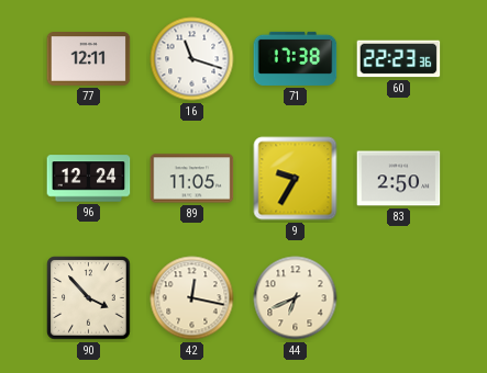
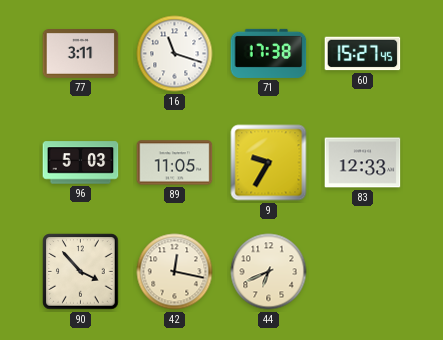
77: 12:11 -> 3:11
60: 22:23 -> 15:27
96: 12:24 -> 5:03
83: 2:50 -> 12:33
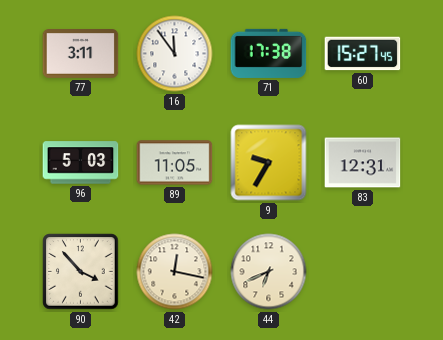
16: 11:18 -> 11:54
83: 12:33 -> 12:31
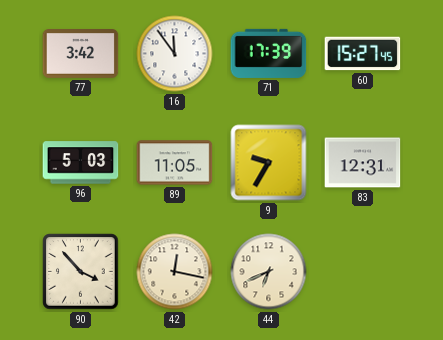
77: 3:11 -> 3:42
71: 17:38 -> 17:39
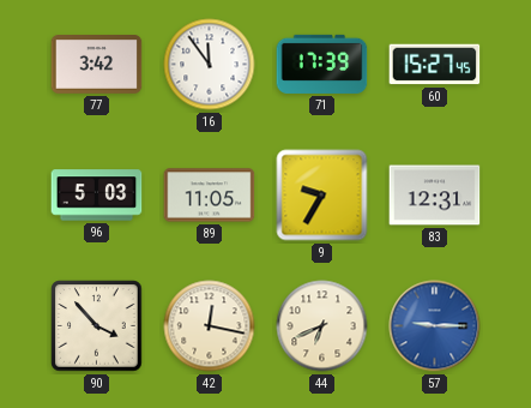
57: none -> 9:15
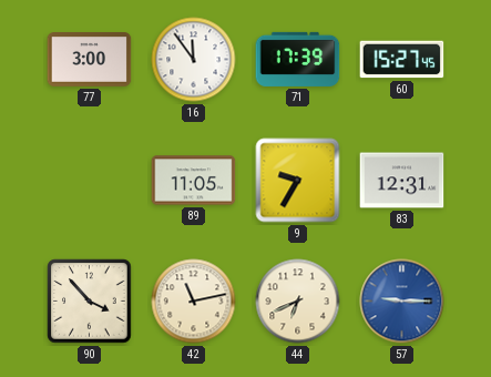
77: 3:42 -> 3:00
96: 5:03 -> none
42: 12:17 -> 11:13
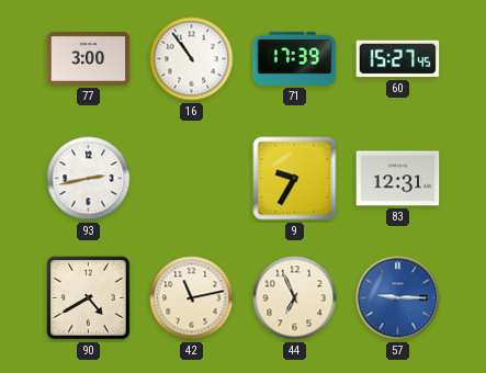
16: 11:54 -> 10:54
93: none -> 2:43
89: 11:05 -> none
90: 3:53 -> 4:40
44: 6:41 -> 6:56
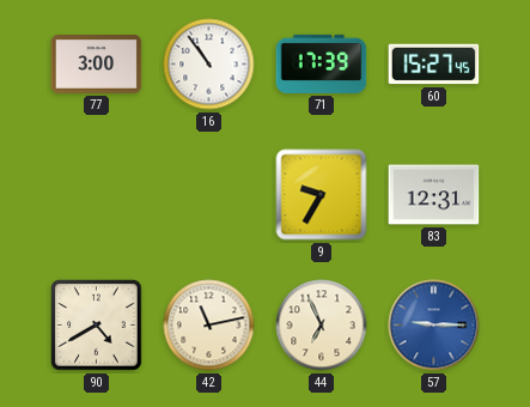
93: 2:43 -> none
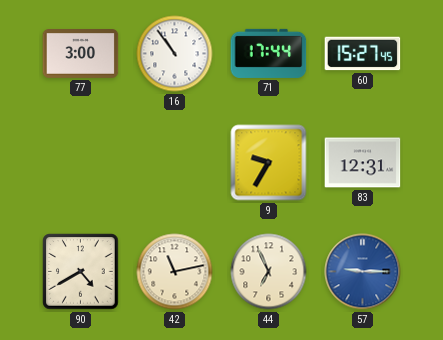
71: 17:39 -> 17:44
